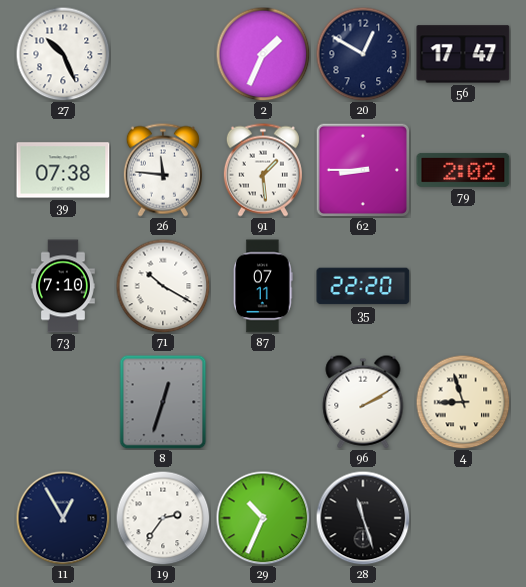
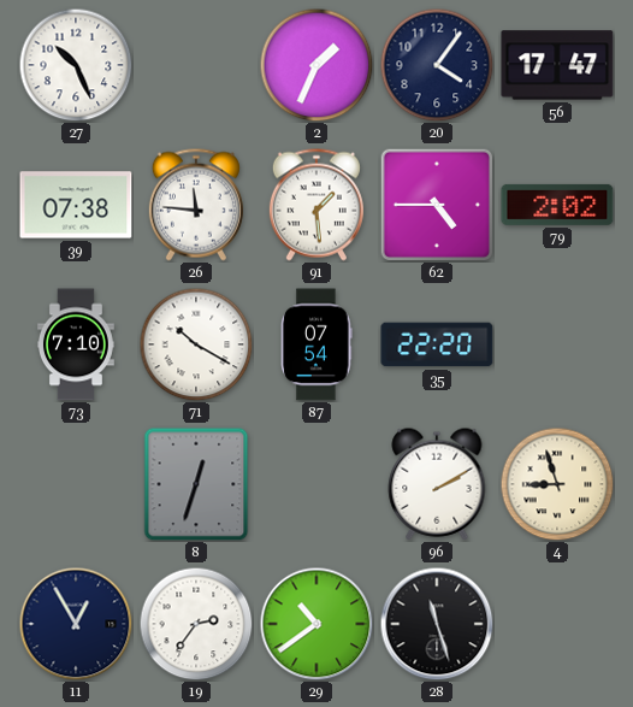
20: 12:50 -> 4:06
62: 8:45 -> 4:45
87: 07:11 -> 07:54
29: 10:34 -> 10:39
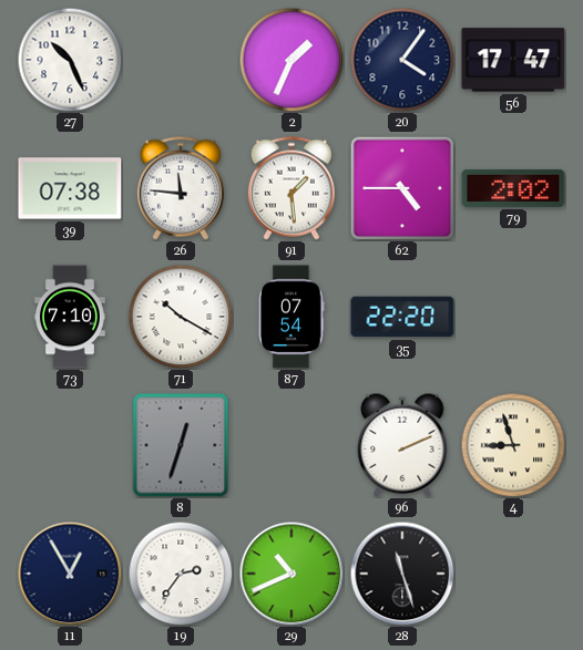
96: 2:10 -> 2:11
29: 10:39 -> 10:41
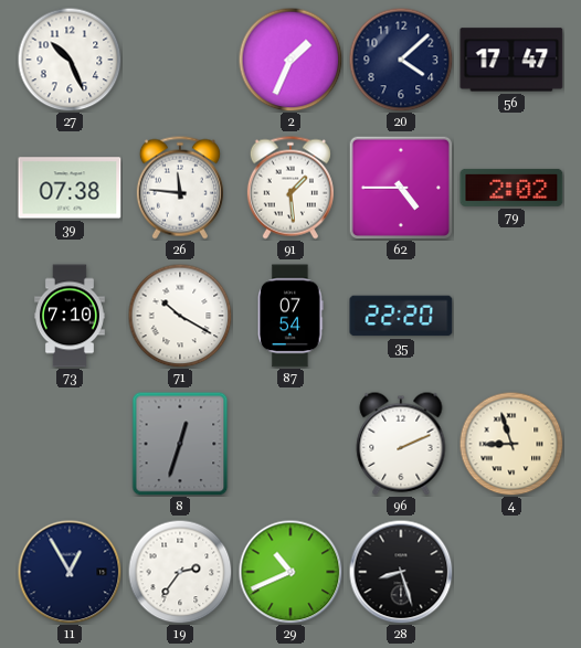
20: 4:06 -> 4:08
28: 11:27 -> 8:27
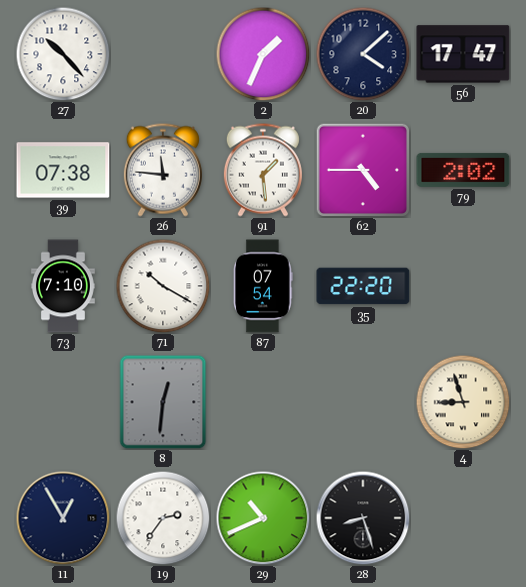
27: 10:26 -> 10:23
8: 12:33 -> 12:31
96: 2:11 -> none
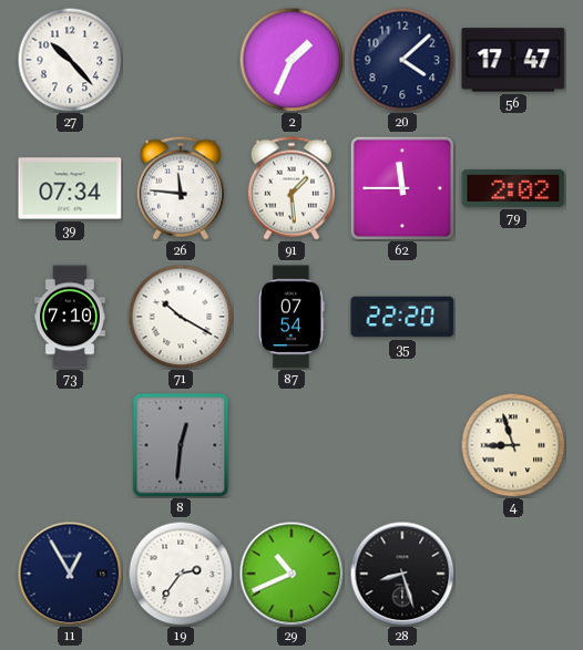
39: 07:38 -> 07:34
62: 4:45 -> 11:45
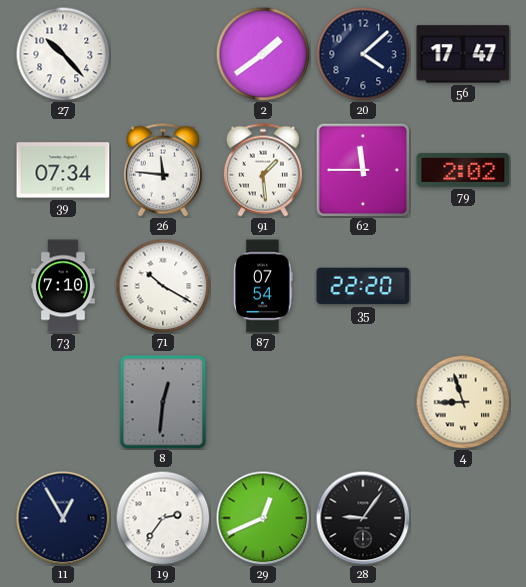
2: 1:34 -> 1:39
29: 10:41 -> 12:41
28: 8:27 -> 9:06
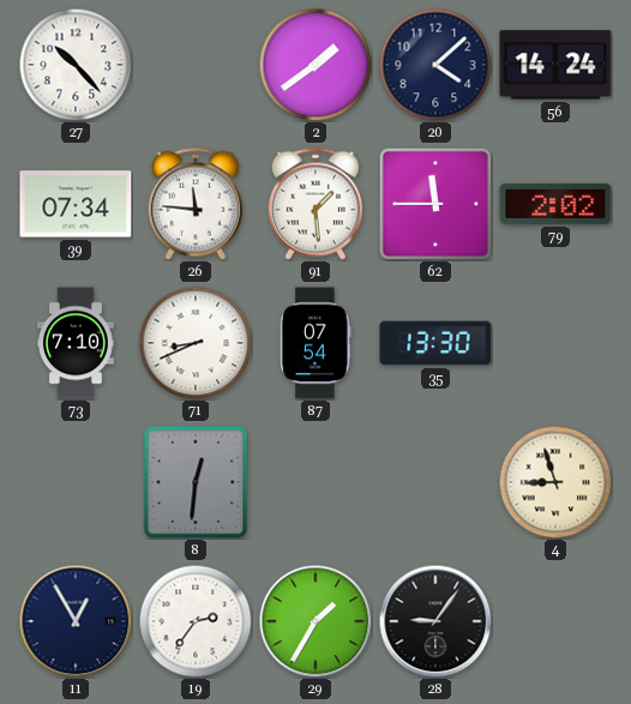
56: 17:47 -> 14:24
71: 10:20 -> 8:41
35: 22:20 -> 13:30
29: 12:41 -> 1:35
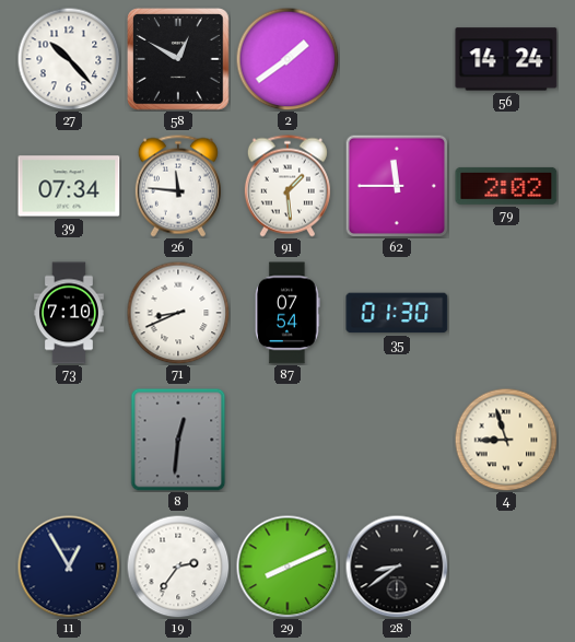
58: none -> 12:50
20: 4:08 -> none
35: 13:30 -> 01:30
29: 1:35 -> 8:11
28: 9:06 -> 8:39
